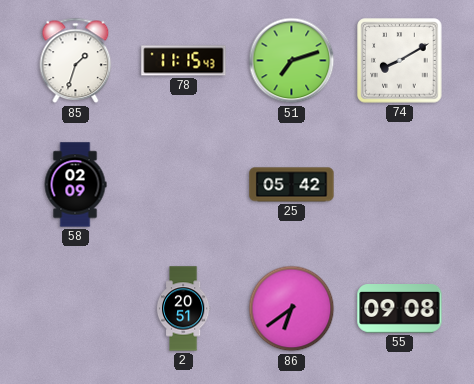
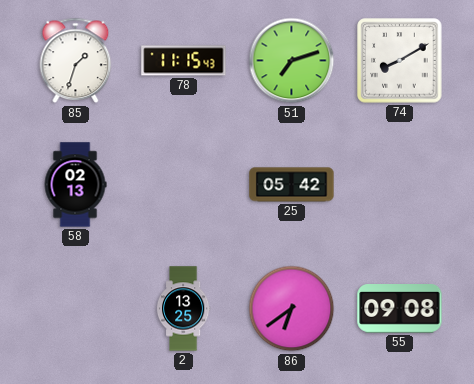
58: 02:09 -> 02:13
2: 20:51 -> 13:25
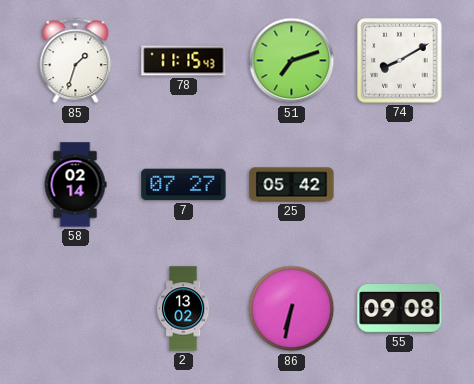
58: 02:13 -> 02:14
7: none -> 07:27
2: 13:25 -> 13:02
86: 6:39 -> 6:32
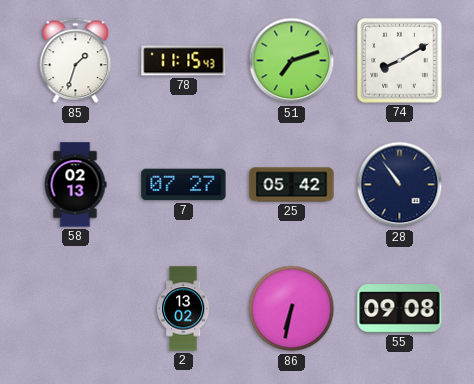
58: 02:14 -> 02:13
28: none -> 10:54
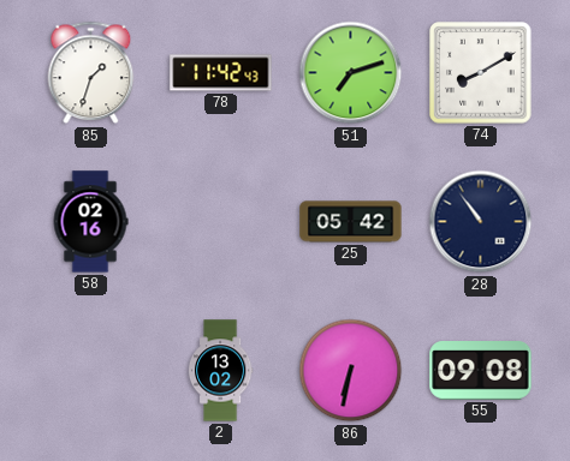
78: 11:15 -> 11:42
58: 02:13 -> 02:16
7: 07:27 -> none
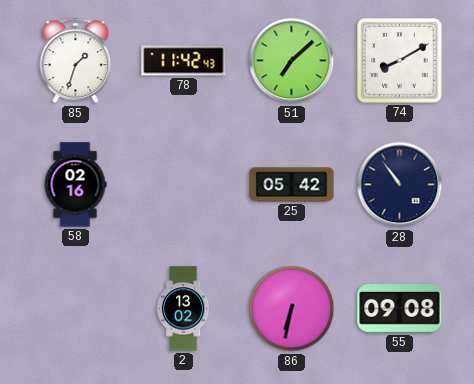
51: 7:12 -> 7:08
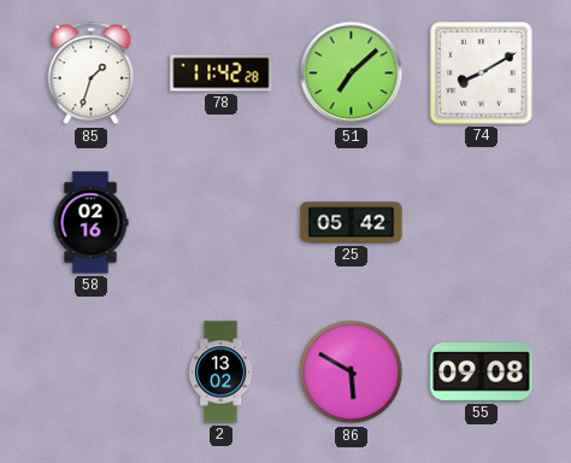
78: 11:42:43 -> 11:42:28
28: 10:54 -> none
86: 6:32 -> 5:50
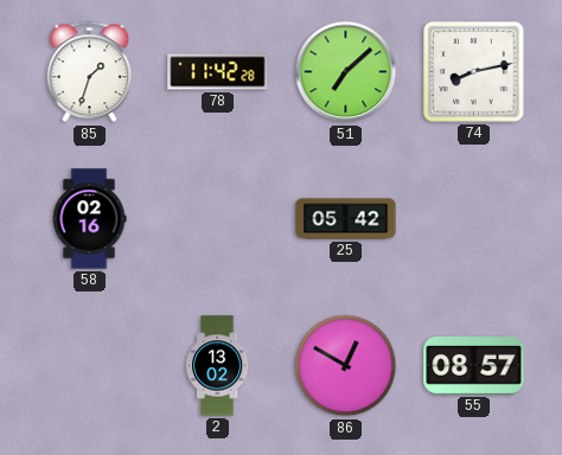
74: 8:10 -> 8:13
86: 5:50 -> 12:50
55: 09:08 -> 08:57
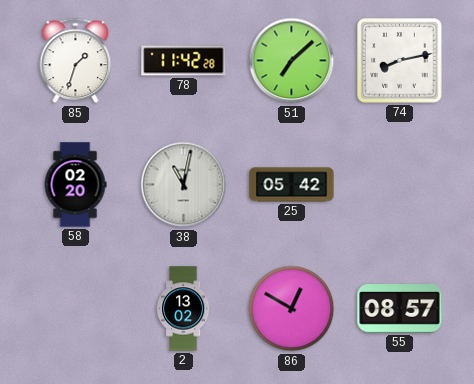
58: 02:16 -> 02:20
38: none -> 11:02
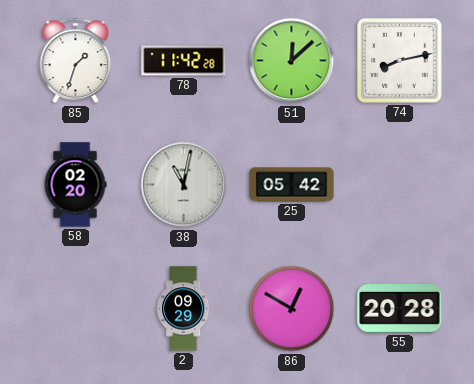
51: 7:08 -> 12:08
2: 13:02 -> 09:29
55: 08:57 -> 20:28
